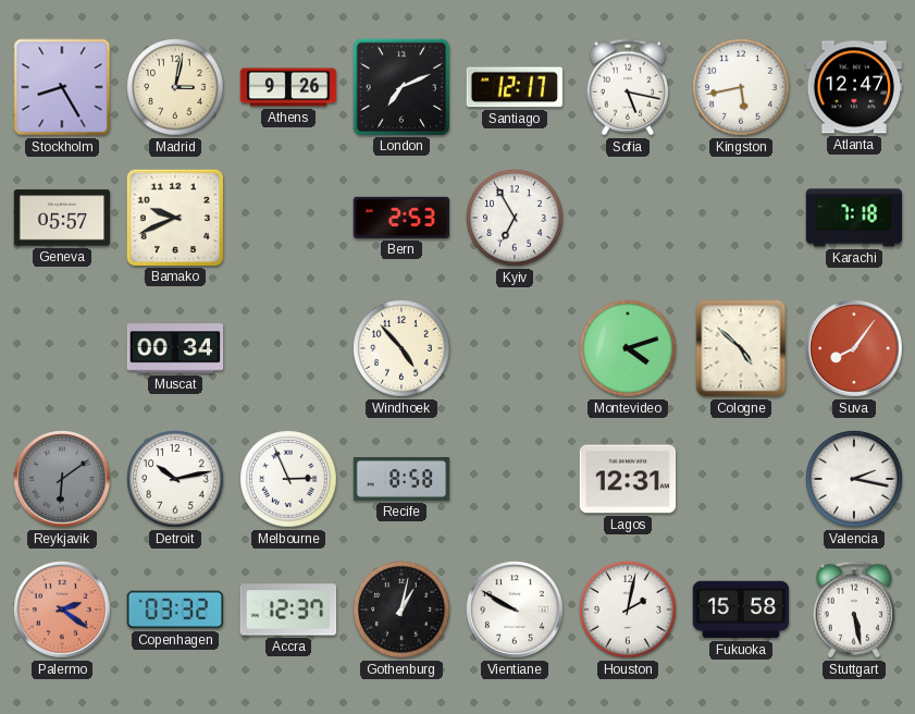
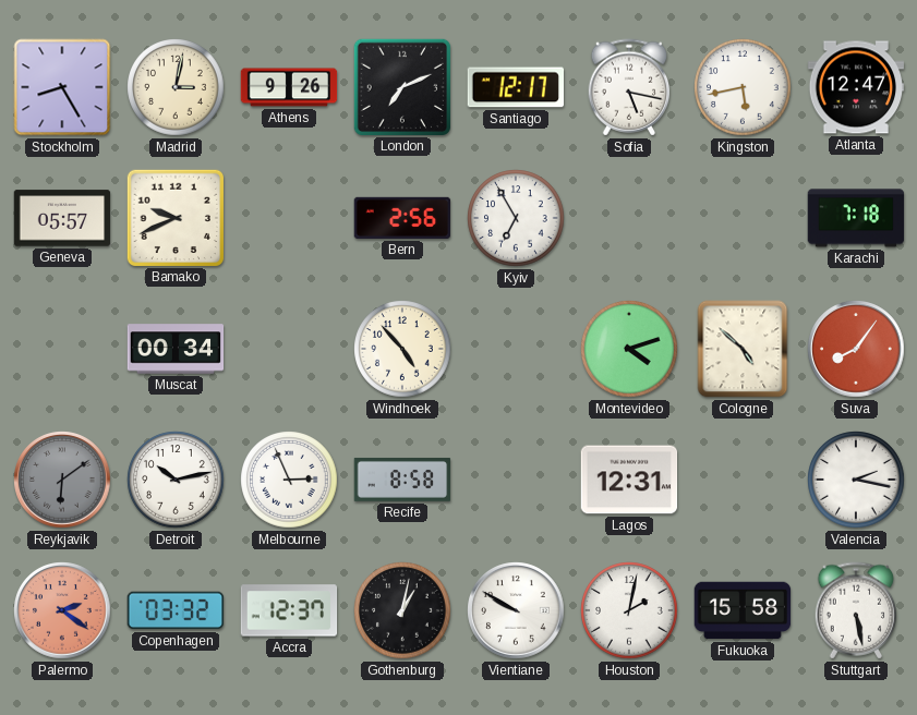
Bern: 2:53 -> 2:56
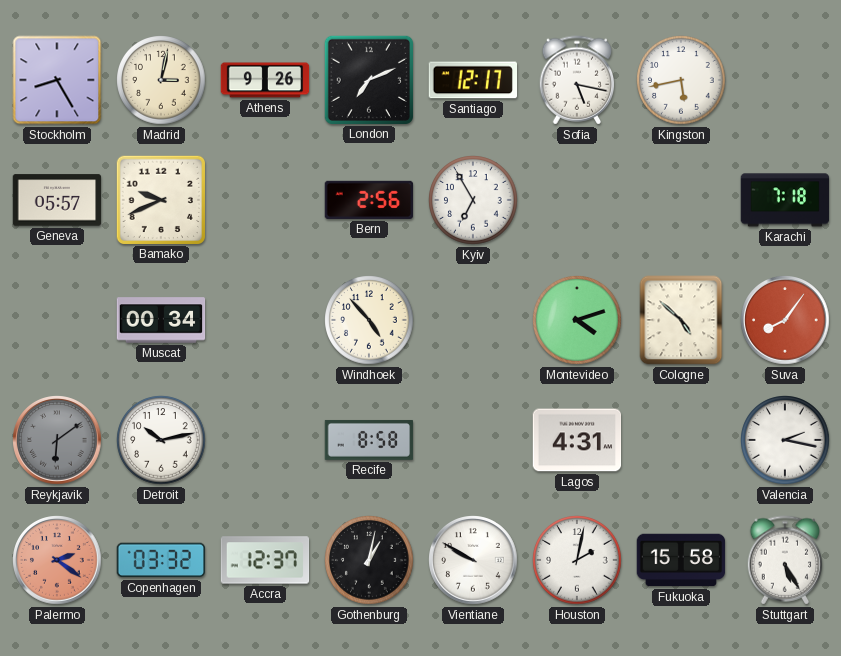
Atlanta: 12:47 -> none
Melbourne: 2:56 -> none
Lagos: 12:31 -> 4:31
Stuttgart: 5:28 -> 5:25
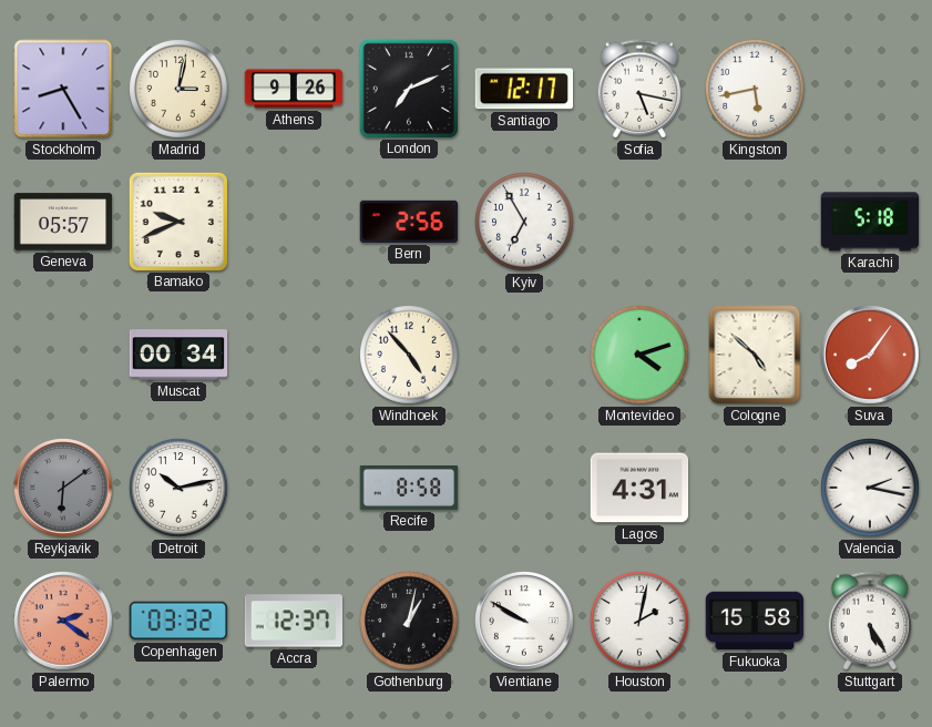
Karachi: 7:18 -> 5:18
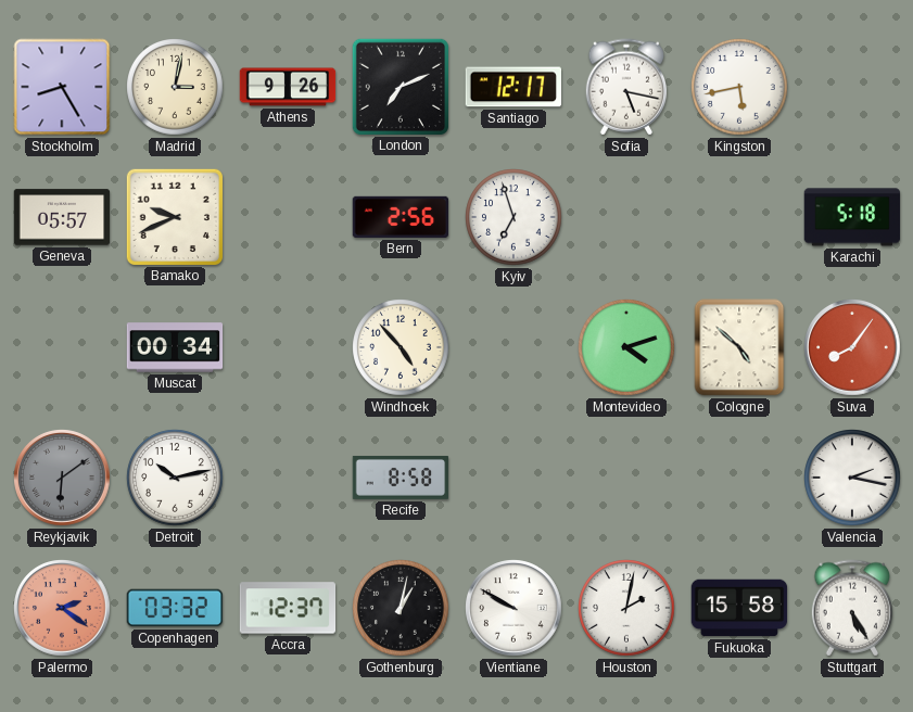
Kyiv: 6:55 -> 6:57
Lagos: 4:31 -> none
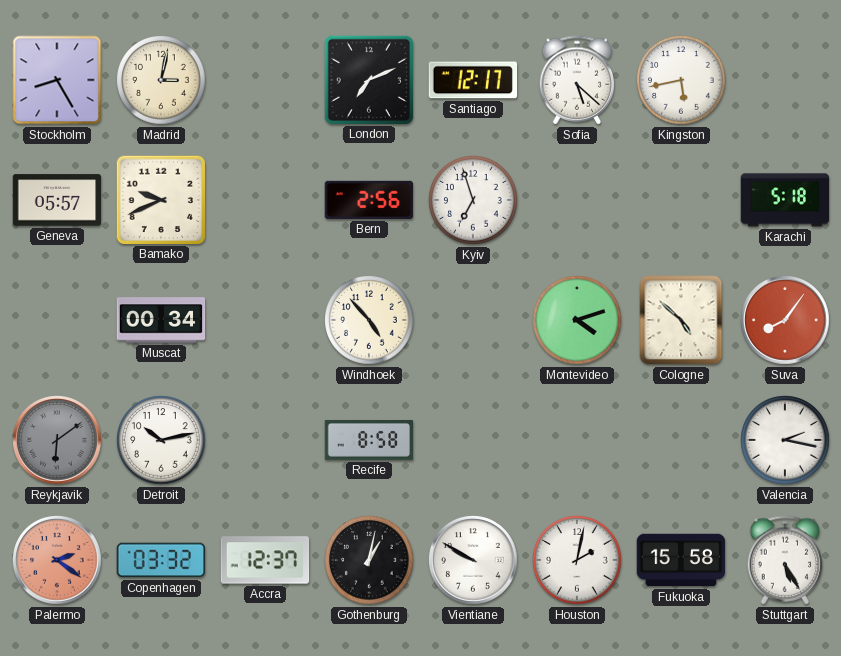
Athens: 9:26 -> none
Sofia: 5:17 -> 5:22
